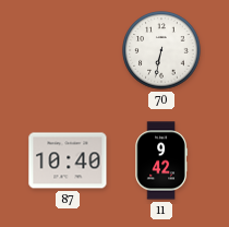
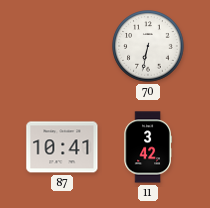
87: 10:40 -> 10:41
11: 9:42 -> 3:42
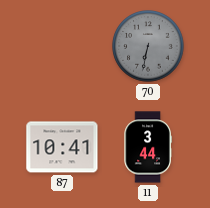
70 dial: white -> grey
11: 3:42 -> 3:44
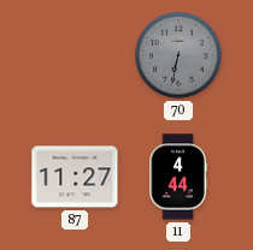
87: 10:41 -> 11:27
11: 3:44 -> 4:44
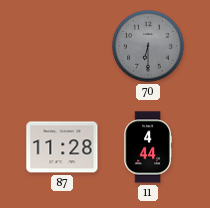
70: 6:32 -> 6:30
87: 11:27 -> 11:28
